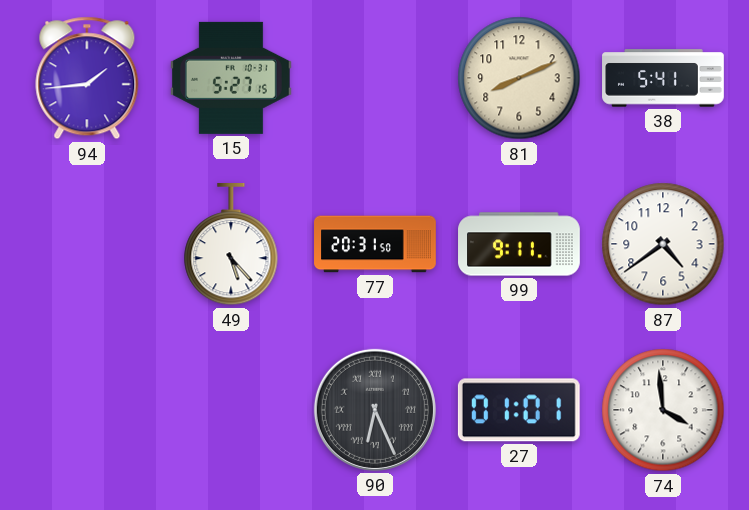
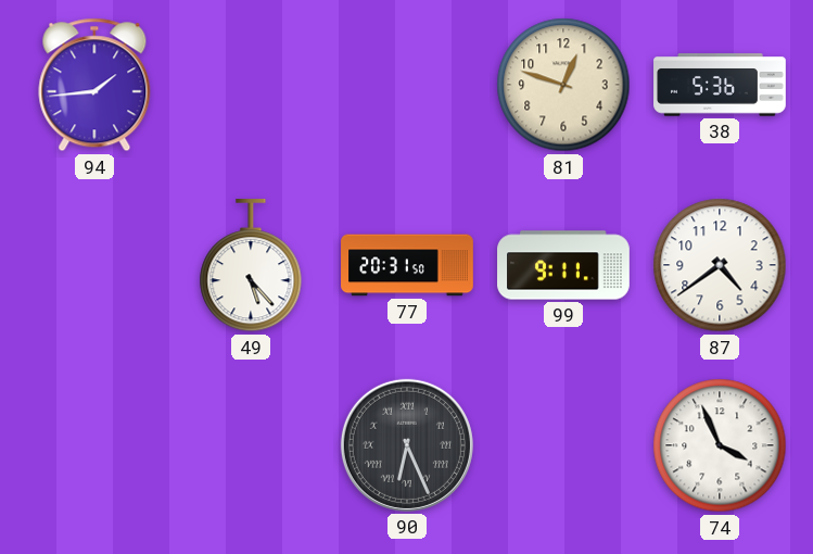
15: 5:27 -> none
81: 8:11 -> 12:48
38: 5:41 -> 5:36
27: 01:01 -> none
74: 3:59 -> 3:56
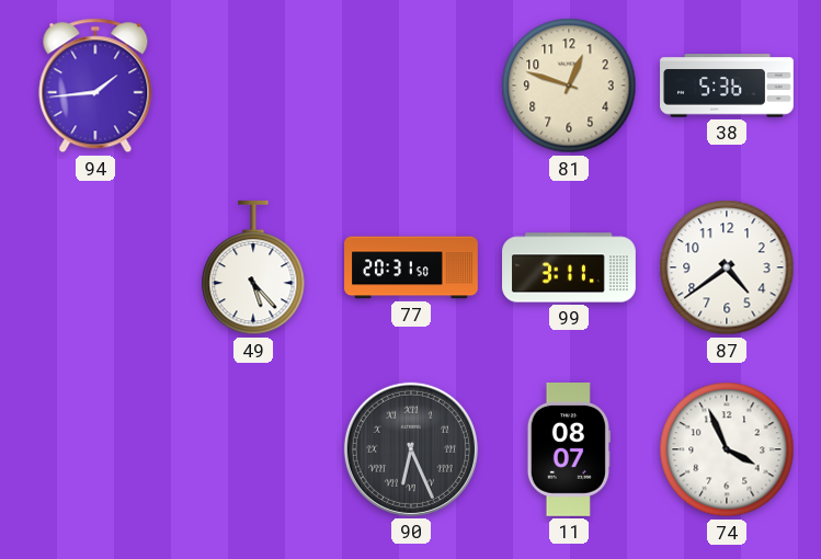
99: 9:11 -> 3:11
11: none -> 08:07
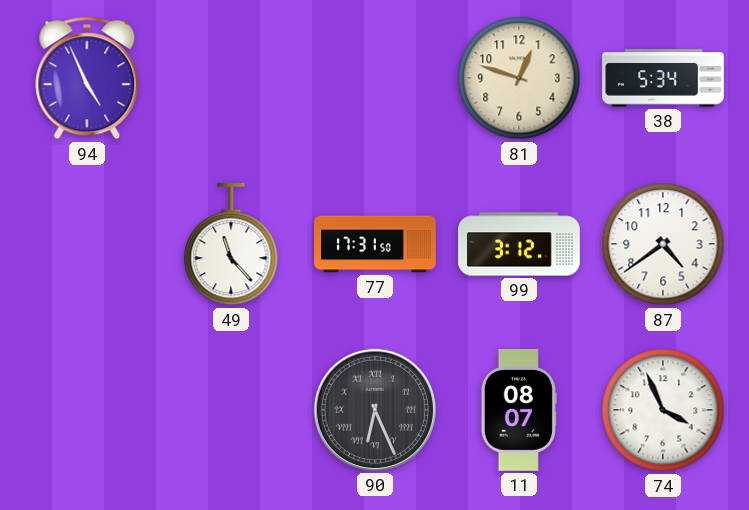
94: 1:44 -> 4:56
38: 5:36 -> 5:34
49: 5:23 -> 11:23
77: 20:31 -> 17:31
99: 3:11 -> 3:12
